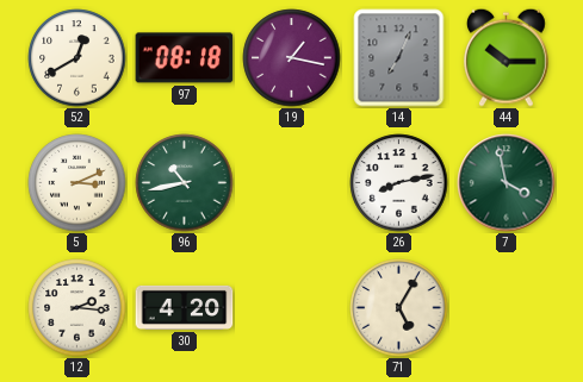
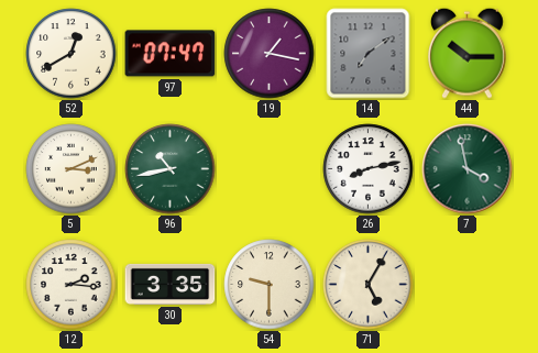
97: 08:18 -> 07:47
14: 7:04 -> 7:09
30: 4:20 -> 3:35
54: none -> 9:30
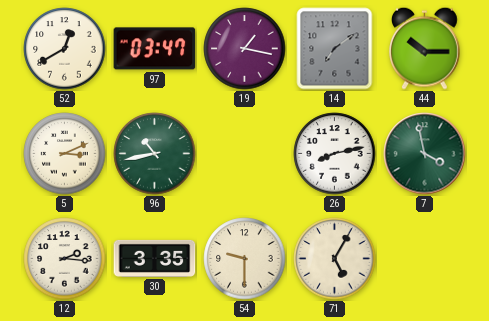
97: 07:47 -> 03:47
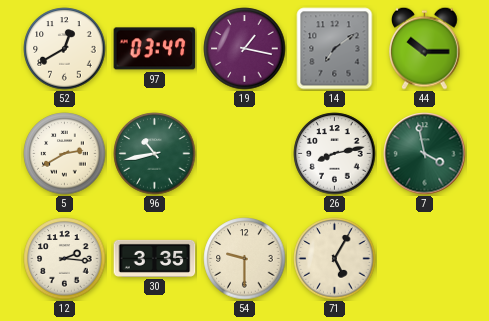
5: 3:11 -> 2:40
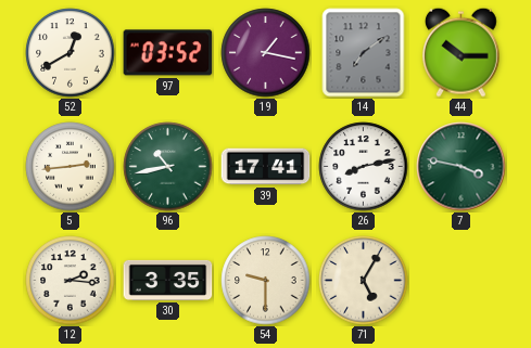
97: 03:47 -> 03:52
5: 2:40 -> 2:44
39: none -> 17:41
7: 3:58 -> 3:47
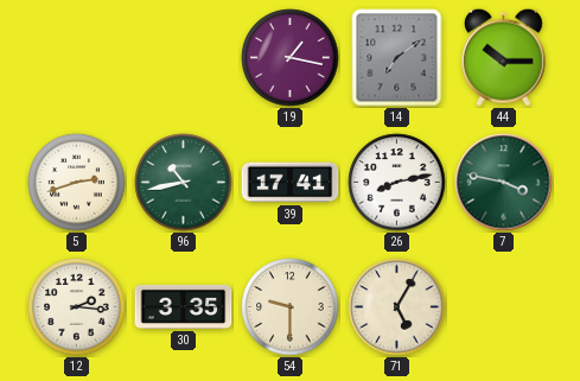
52: 12:40 -> none
97: 03:52 -> none
5: 2:44 -> 2:42
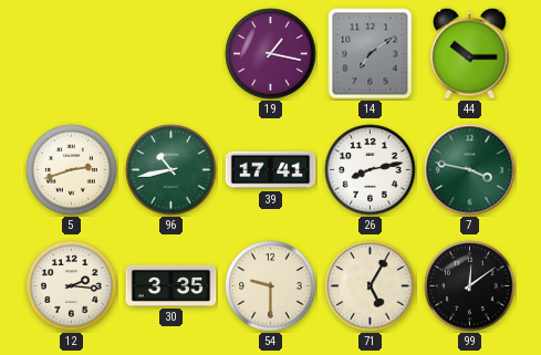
99: none -> 12:09
